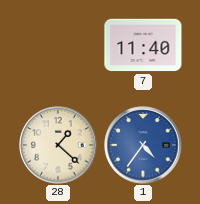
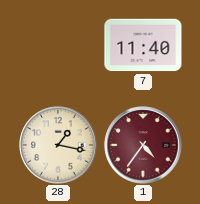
28: 1:22 -> 1:17
1 dial: blue -> burgundy
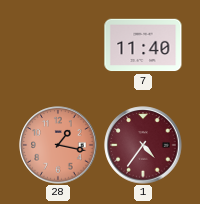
28 dial: cream -> salmon
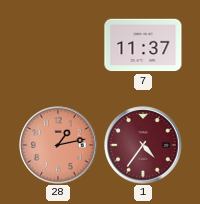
7: 11:40 -> 11:37
28: 1:17 -> 1:13
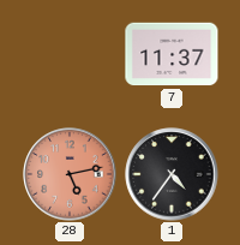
28: 1:13 -> 5:13
1 dial: burgundy -> black
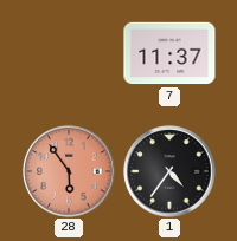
28: 5:13 -> 5:54
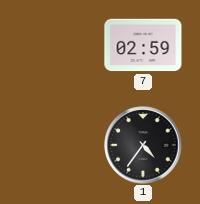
7: 11:37 -> 02:59
28: 5:54 -> none
